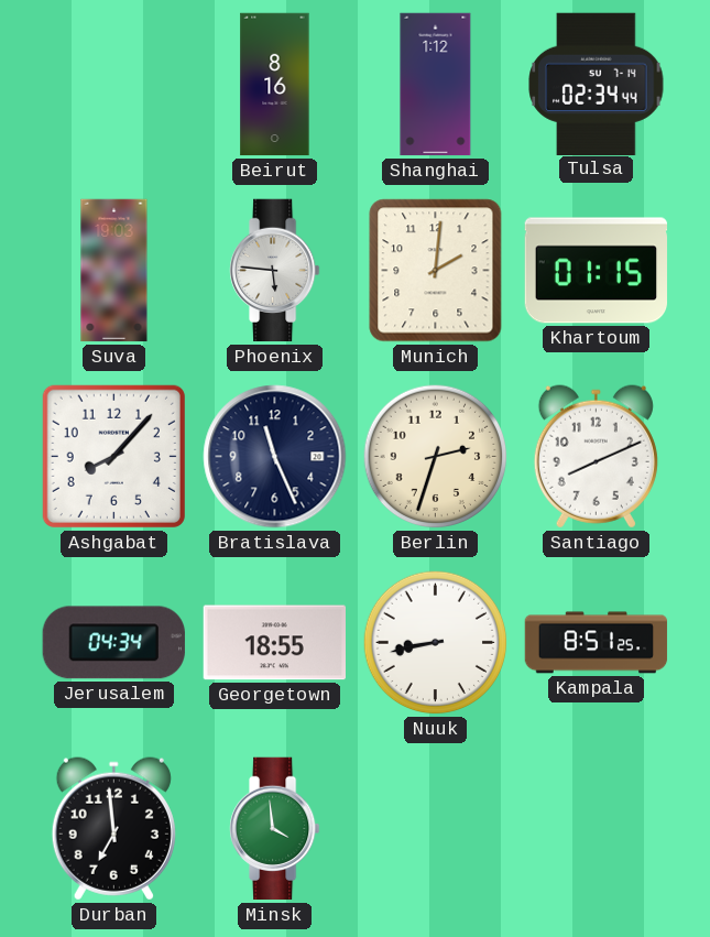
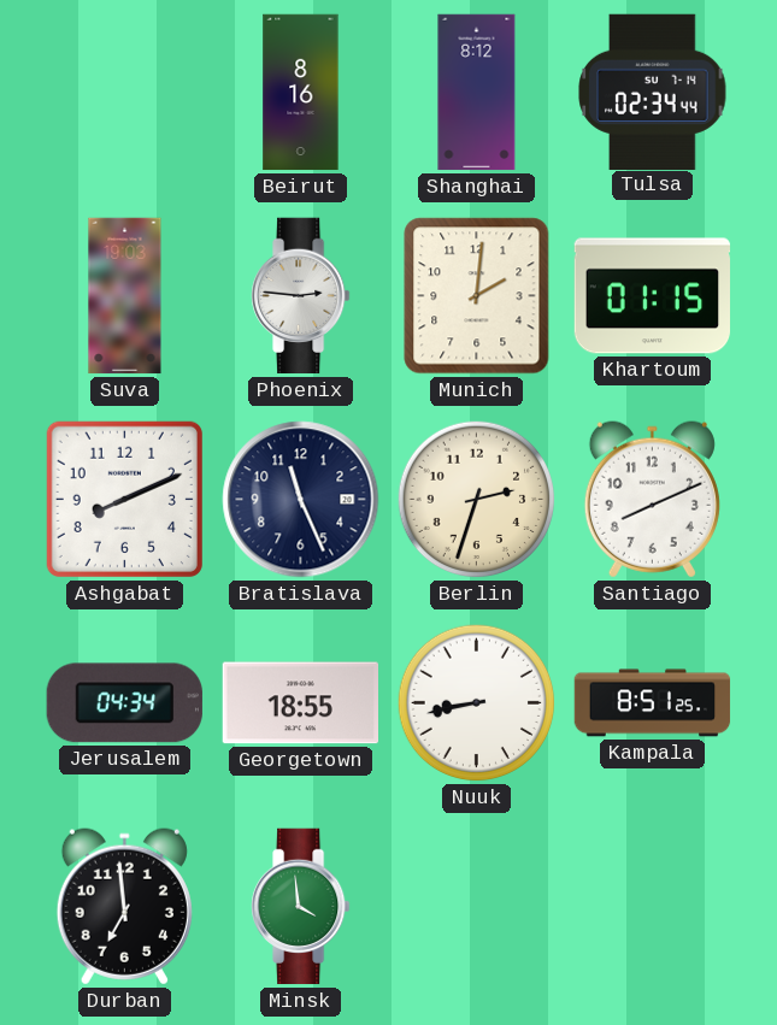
Shanghai: 1:12 -> 8:12
Phoenix: 5:46 -> 2:46
Ashgabat: 8:07 -> 8:11
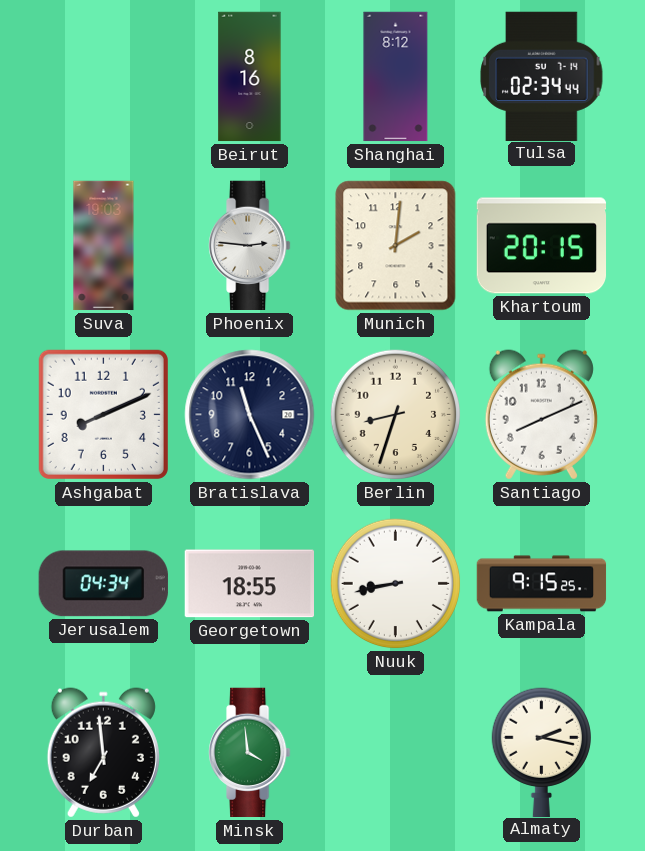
Khartoum: 01:15 -> 20:15
Berlin: 2:33 -> 8:33
Kampala: 8:51 -> 9:15
Almaty: none -> 2:17
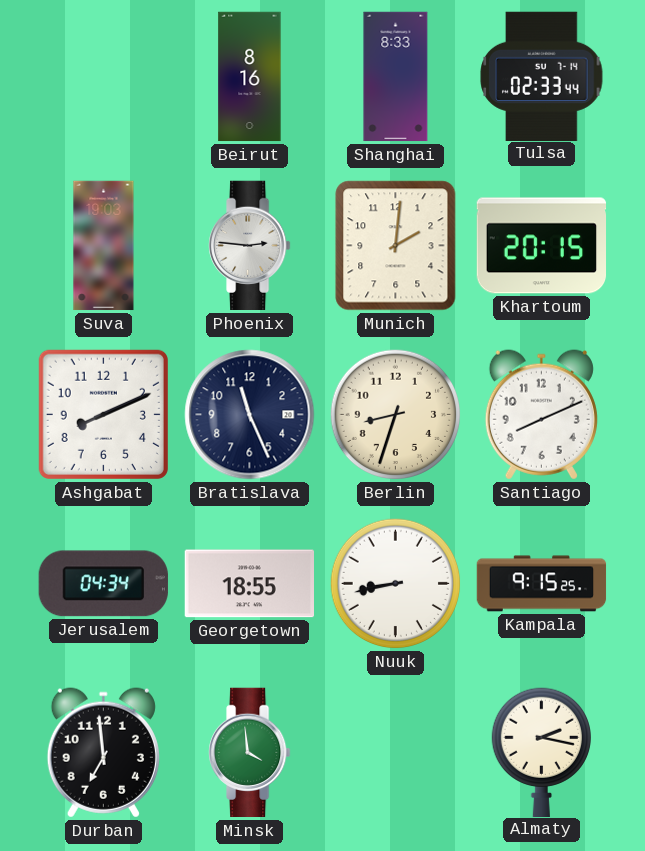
Shanghai: 8:12 -> 8:33
Tulsa: 02:34 -> 02:33
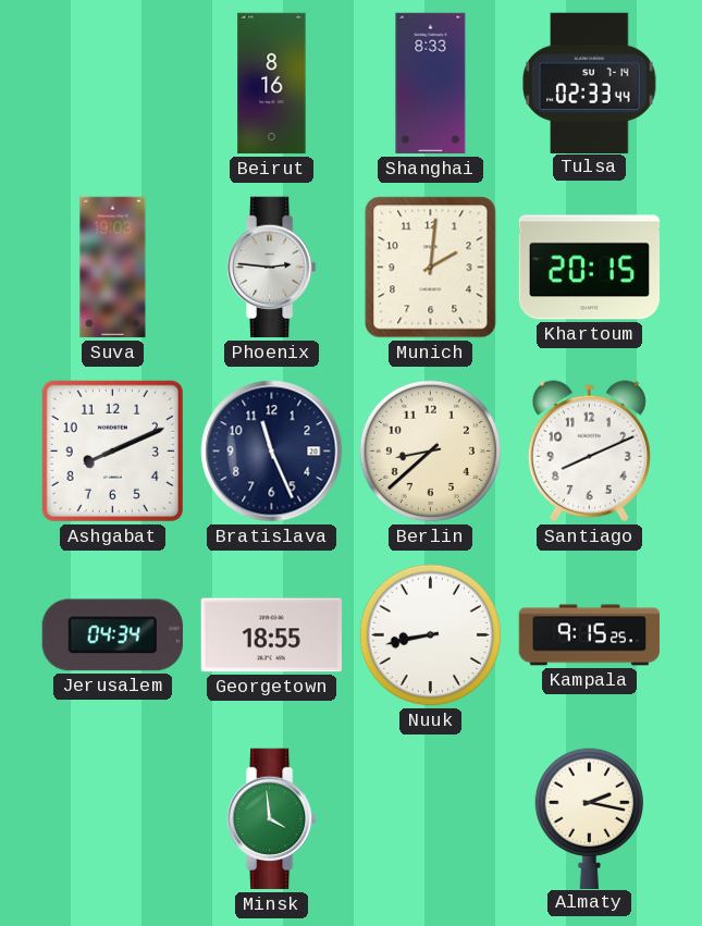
Berlin: 8:33 -> 8:38
Durban: 6:59 -> none
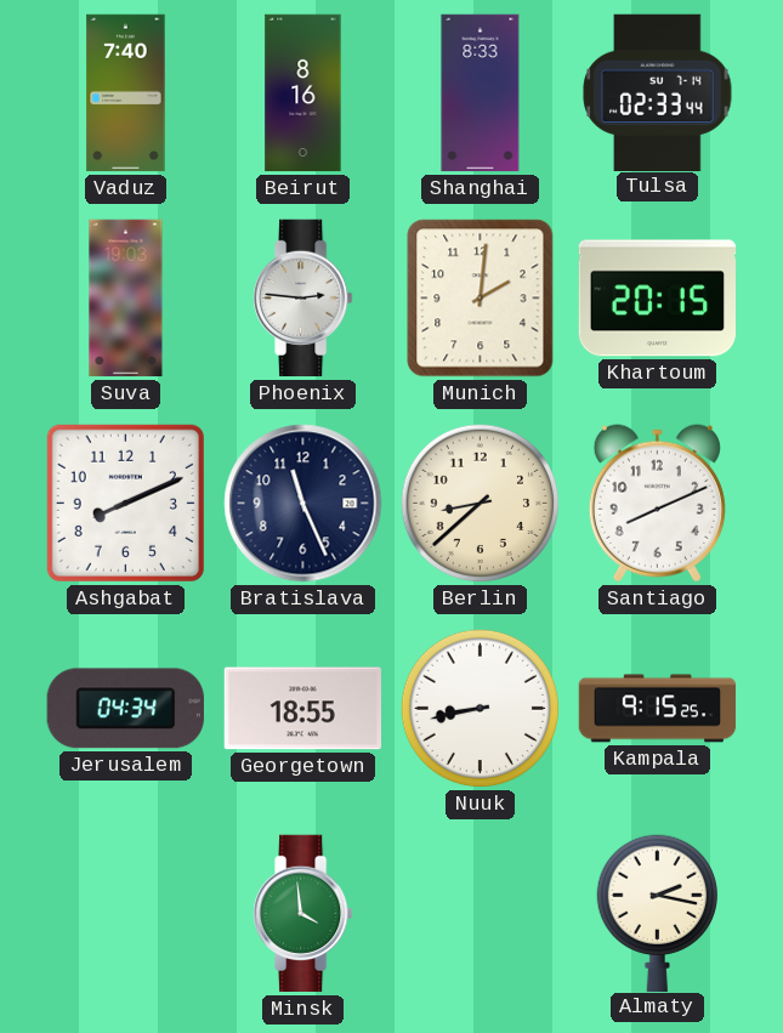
Vaduz: none -> 7:40
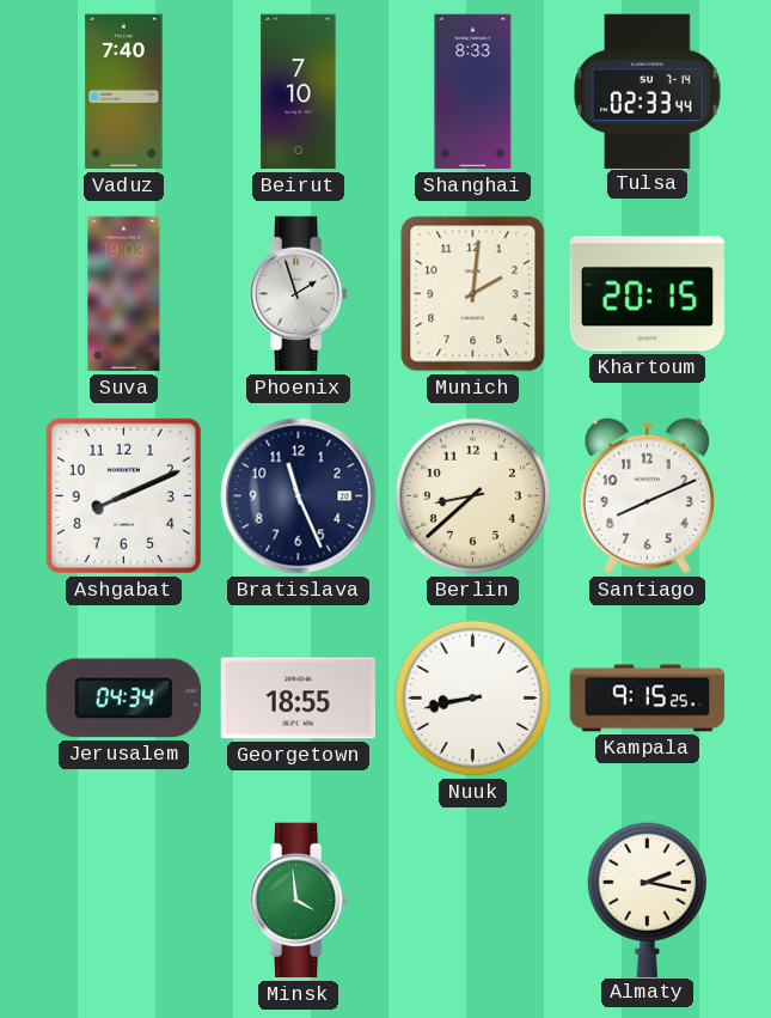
Beirut: 8:16 -> 7:10
Phoenix: 2:46 -> 1:57
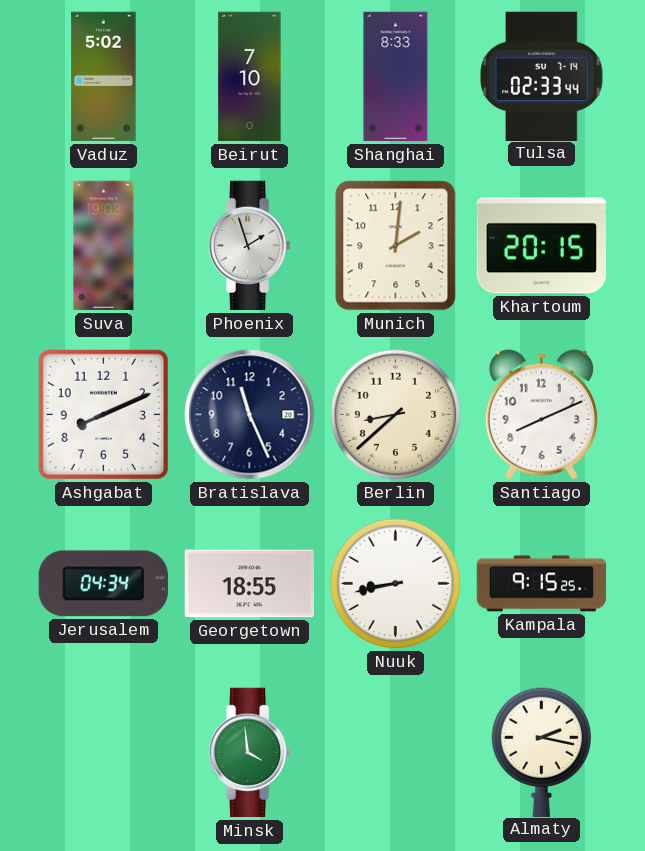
Vaduz: 7:40 -> 5:02
